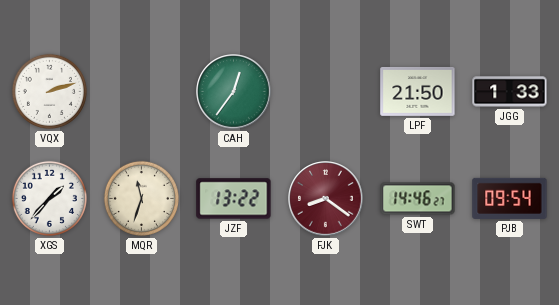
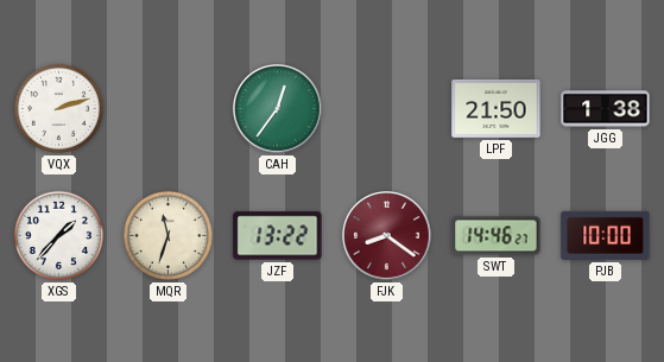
JGG: 1:33 -> 1:38
PJB: 09:54 -> 10:00
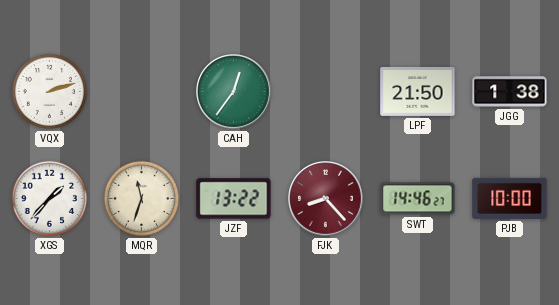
FJK: 8:21 -> 8:23
